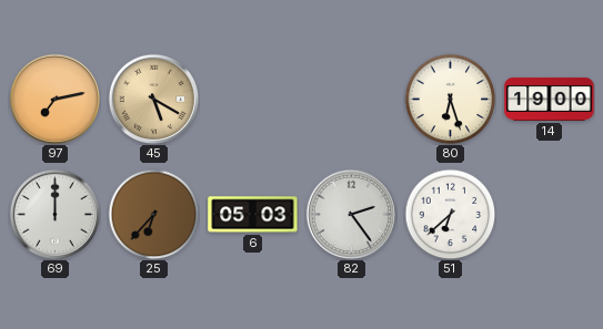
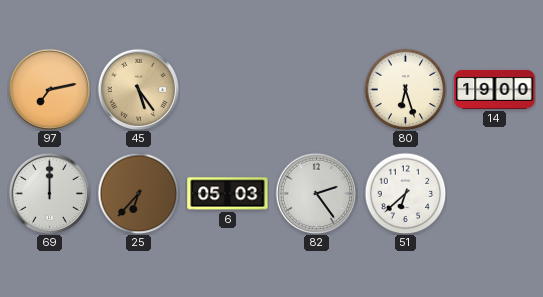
45: 5:20 -> 5:24
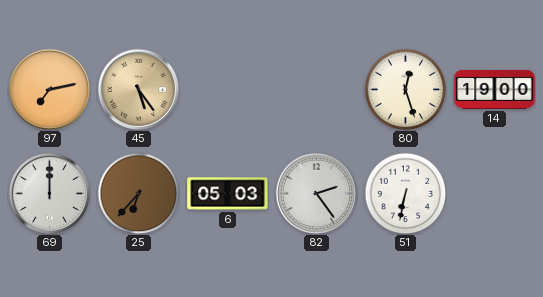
80: 6:27 -> 12:27
51: 6:38 -> 6:32
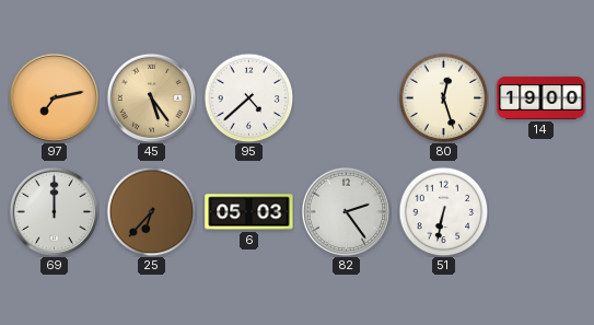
95: none -> 4:38
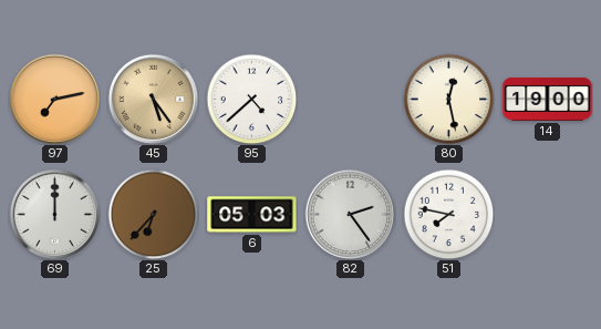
80: 12:27 -> 12:28
51: 6:32 -> 7:47
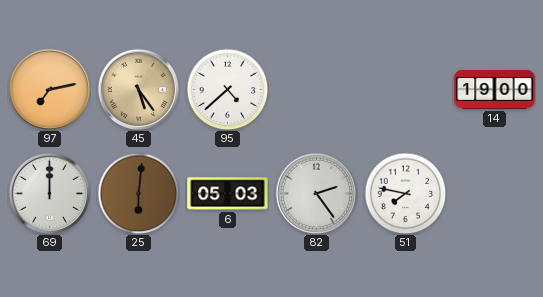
80: 12:28 -> none
25: 6:37 -> 6:01
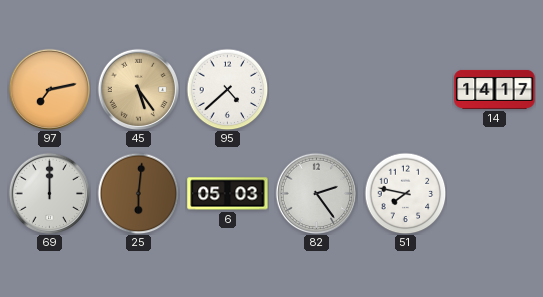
14: 19:00 -> 14:17
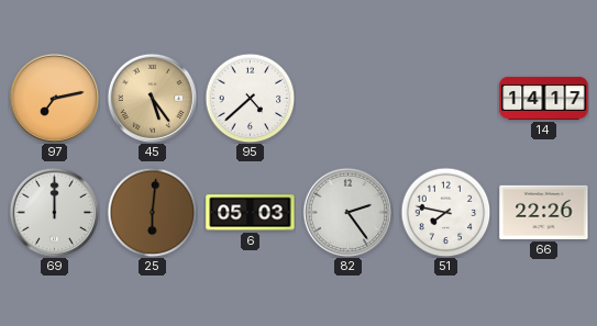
66: none -> 22:26
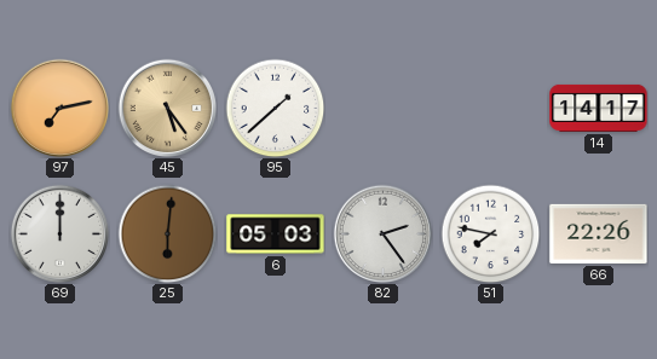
95: 4:38 -> 1:38
